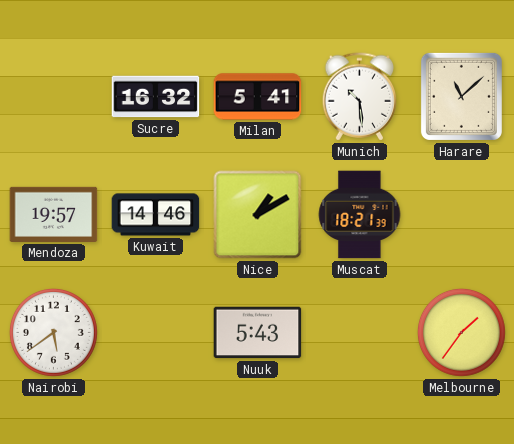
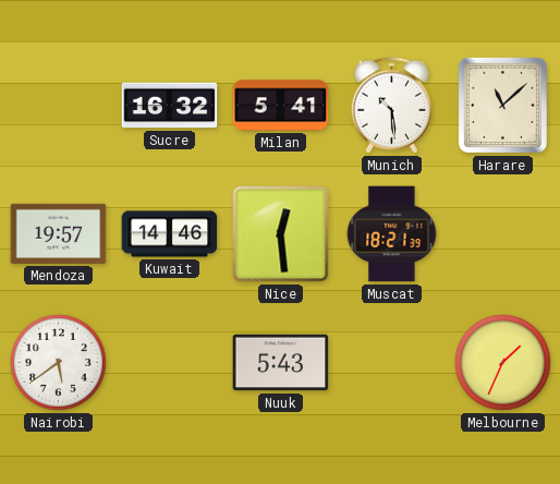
Nice: 1:10 -> 12:29
Melbourne: 1:36 -> 1:34
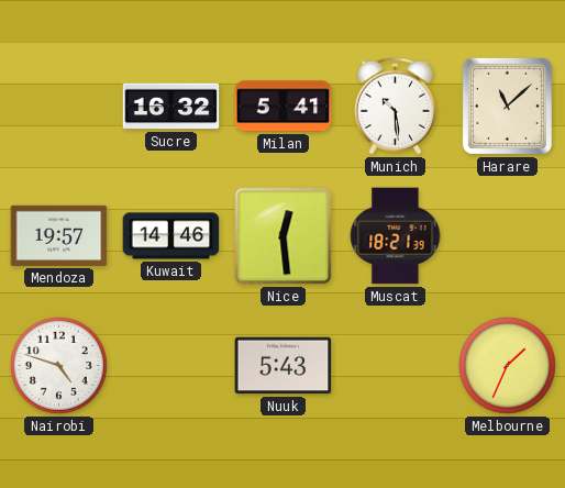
Nairobi: 5:39 -> 4:48
